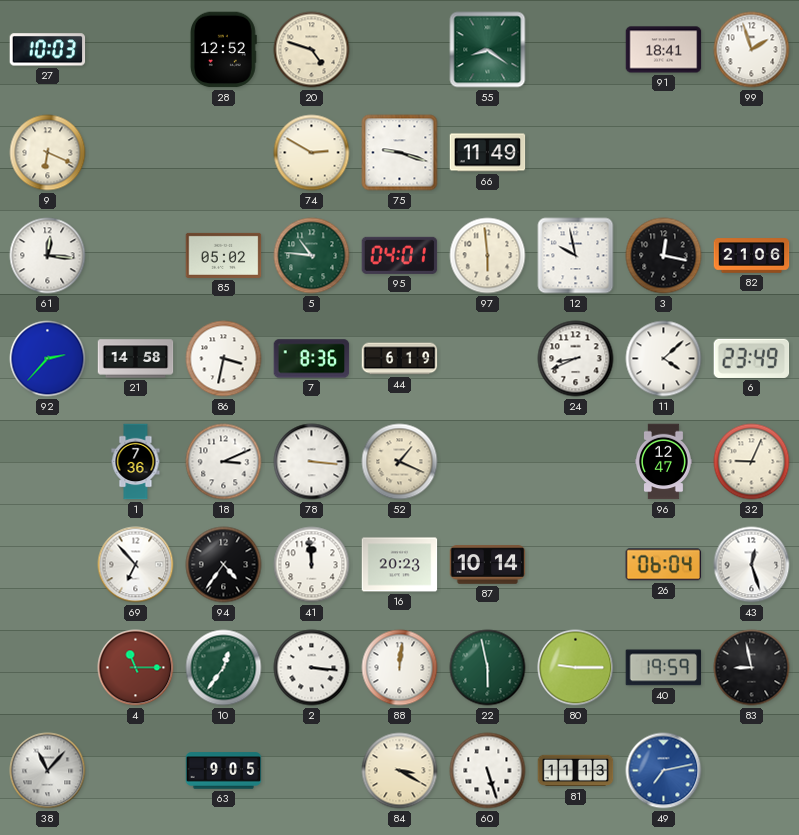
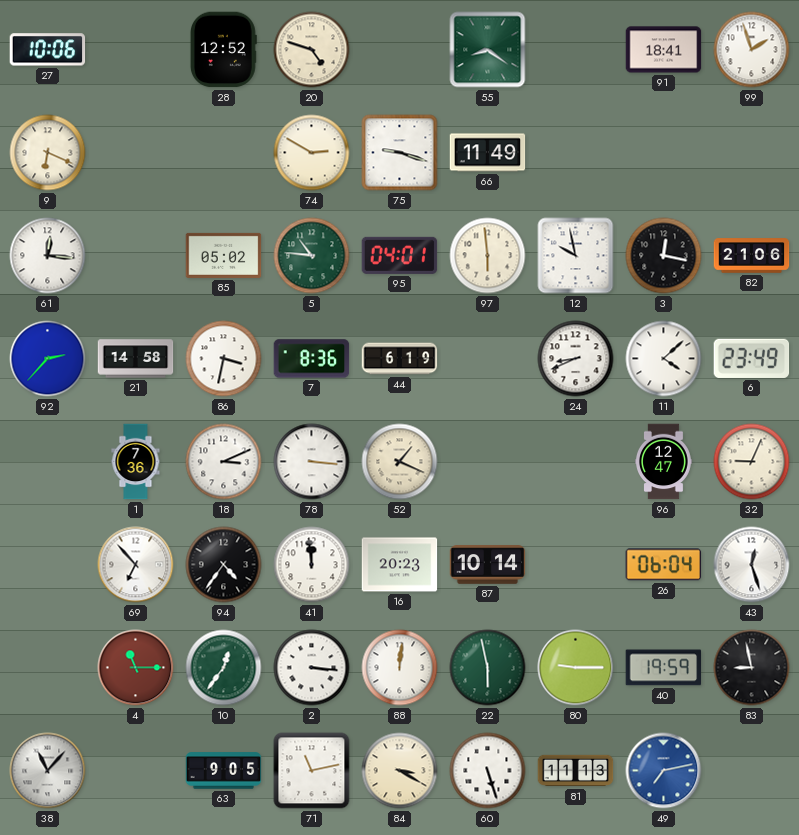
27: 10:03 -> 10:06
71: none -> 11:13
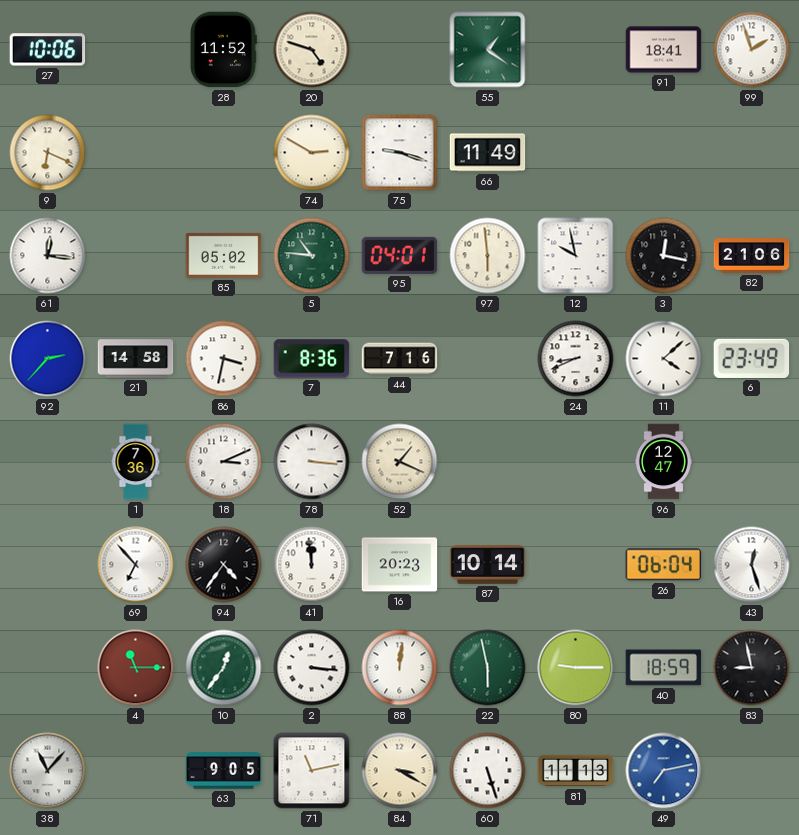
28: 12:52 -> 11:52
55: 8:21 -> 1:21
44: 6:19 -> 7:16
32: 9:04 -> none
40: 19:59 -> 18:59
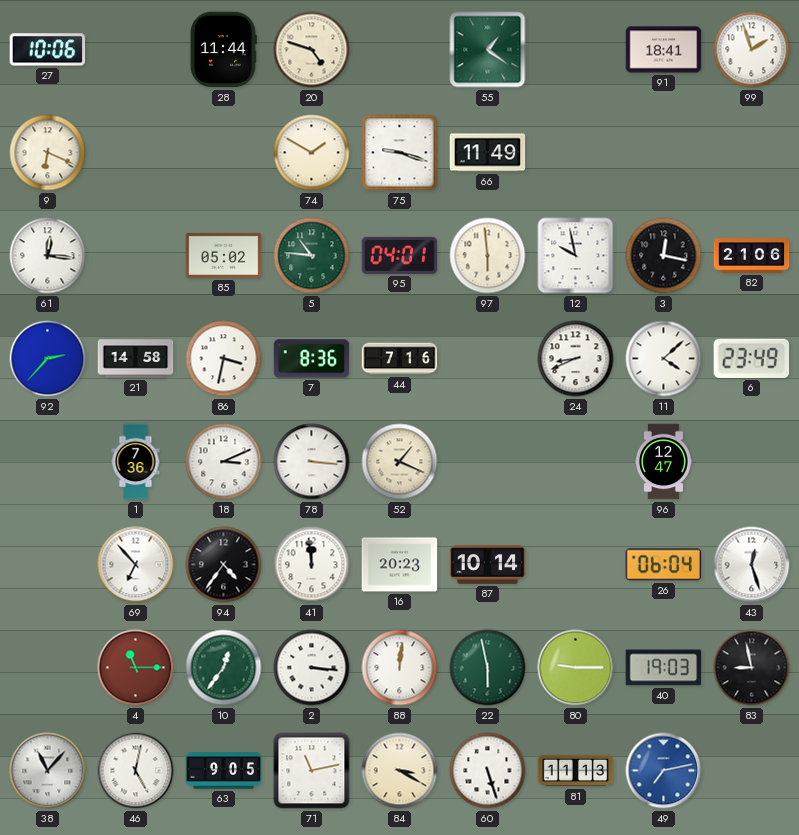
28: 11:52 -> 11:44
74: 2:50 -> 1:50
40: 18:59 -> 19:03
46: none -> 5:02
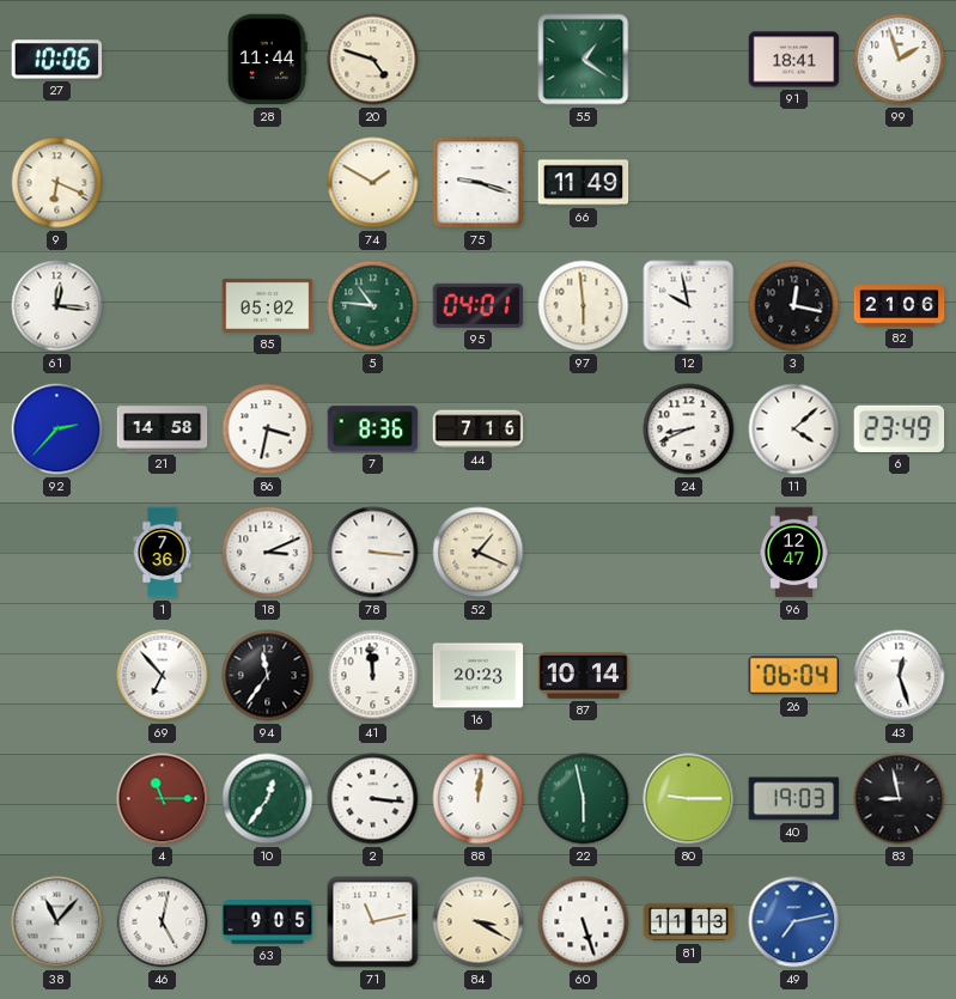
94: 4:36 -> 11:36
